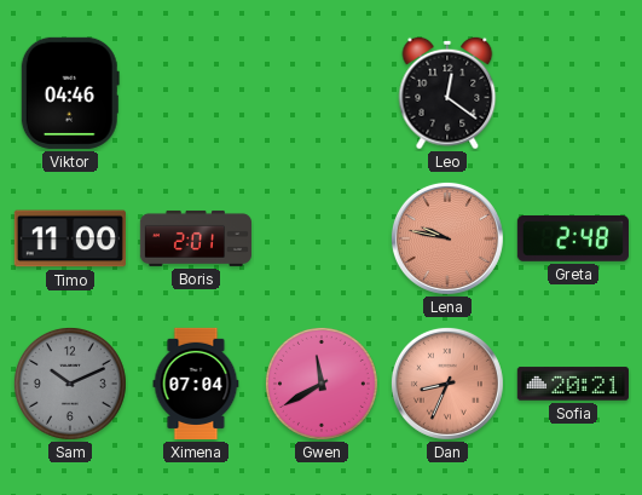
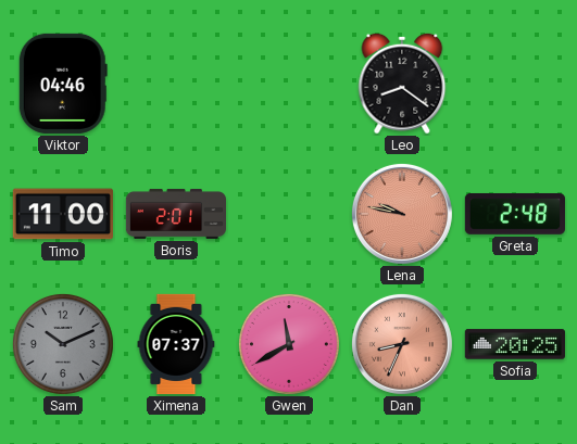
Leo: 12:21 -> 8:21
Ximena: 07:04 -> 07:37
Sofia: 20:21 -> 20:25
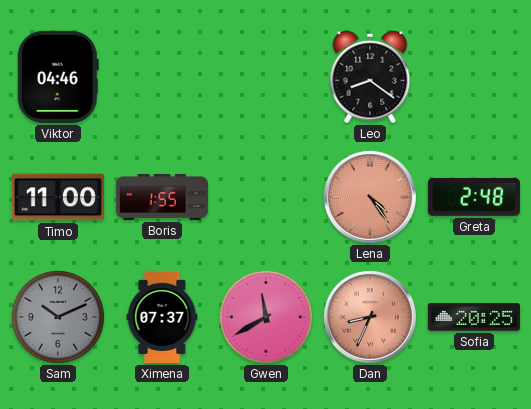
Boris: 2:01 -> 1:55
Lena: 9:47 -> 4:24
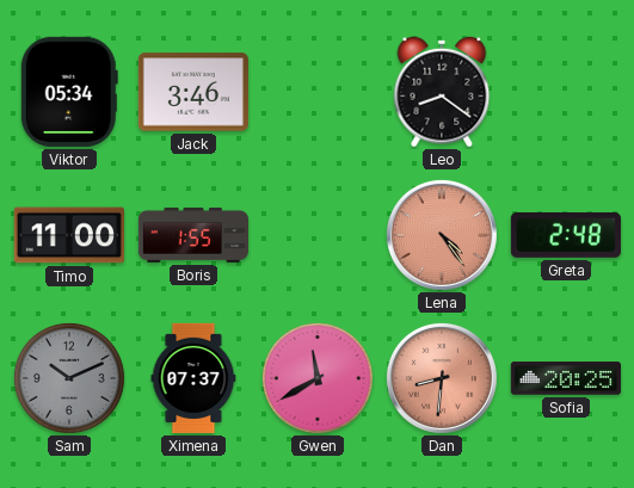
Viktor: 04:46 -> 05:34
Jack: none -> 3:46
Dan: 8:34 -> 8:31
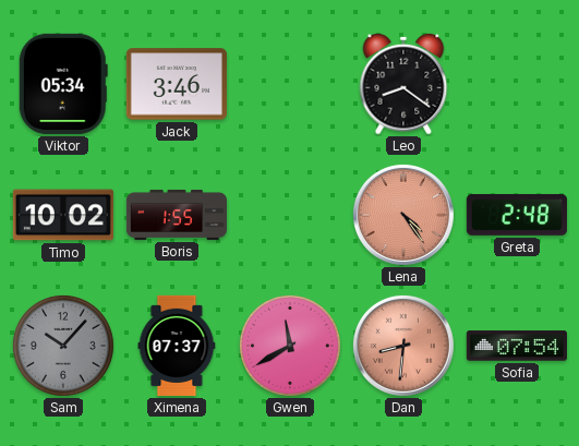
Timo: 11:00 -> 10:02
Sam: 10:11 -> 10:07
Sofia: 20:25 -> 07:54
